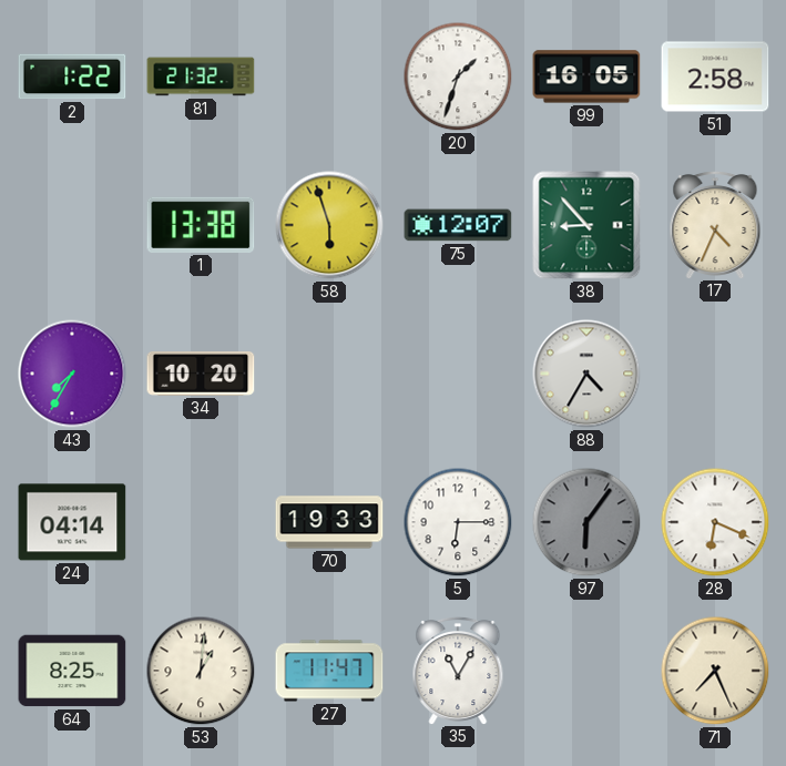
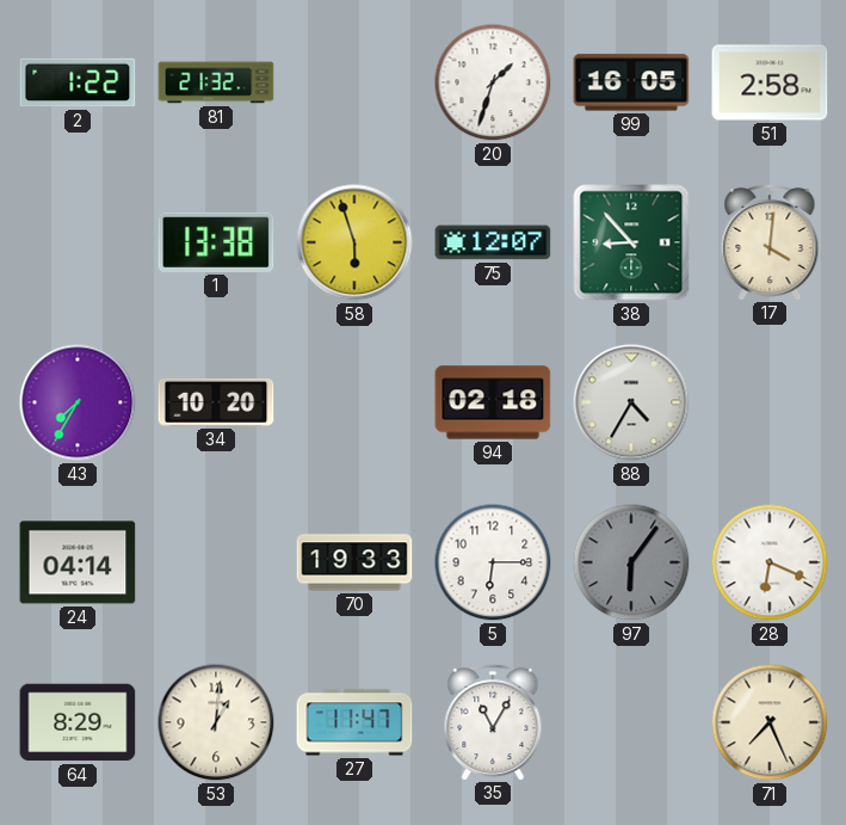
17: 4:34 -> 4:01
94: none -> 02:18
64: 8:25 -> 8:29
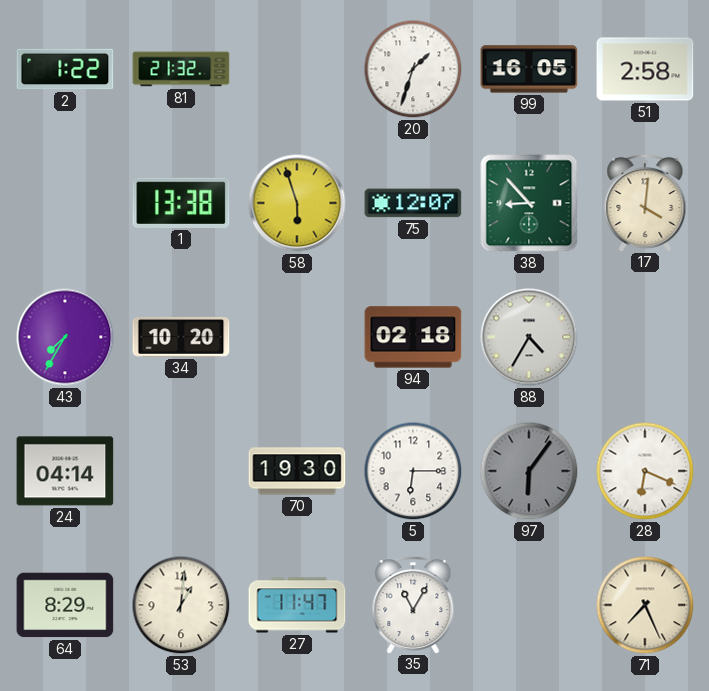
70: 19:33 -> 19:30
